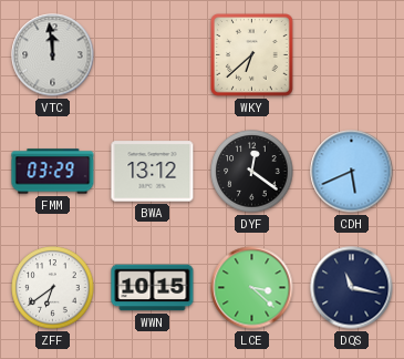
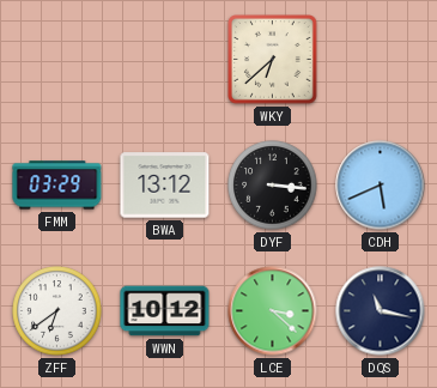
VTC: 11:59 -> none
DYF: 12:21 -> 3:16
WWN: 10:15 -> 10:12
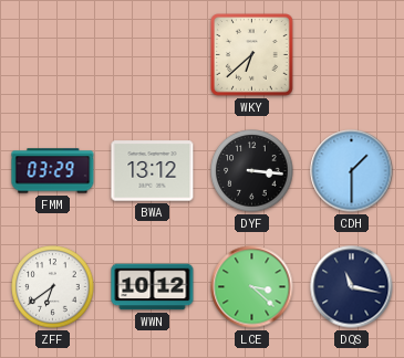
CDH: 5:41 -> 1:30
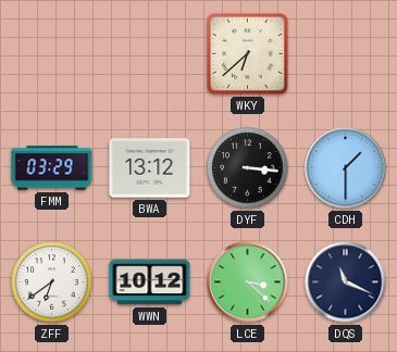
DQS: 11:17 -> 11:19
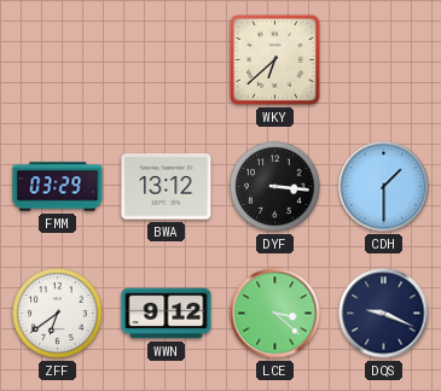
WWN: 10:12 -> 9:12
DQS: 11:19 -> 9:19
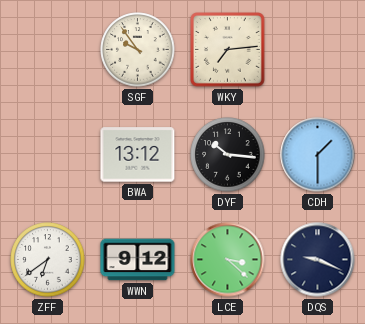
SGF: none -> 9:54
WKY: 6:38 -> 7:14
FMM: 03:29 -> none
DYF: 3:16 -> 10:16
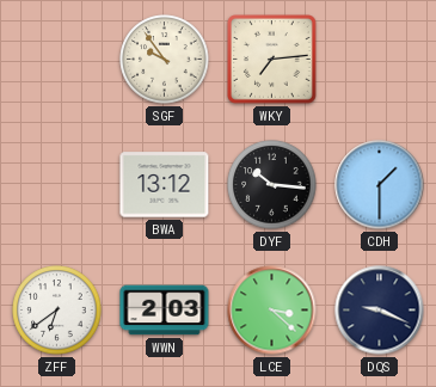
WWN: 9:12 -> 2:03
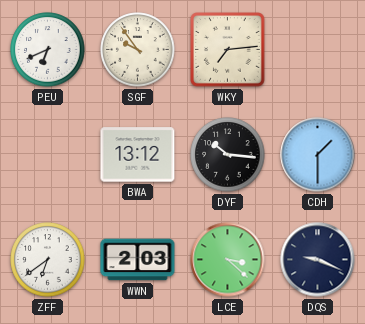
PEU: none -> 6:41
